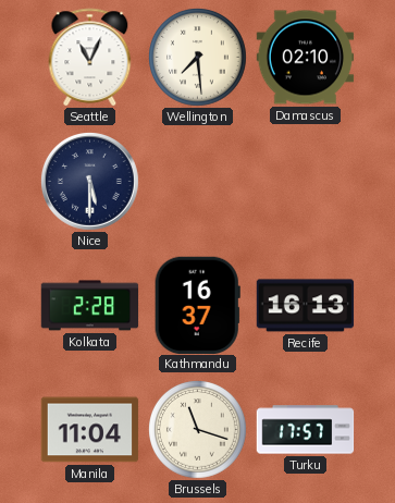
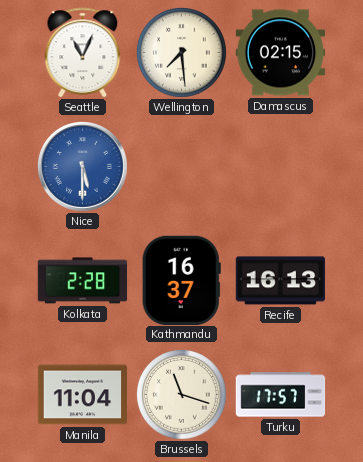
Damascus: 02:10 -> 02:15
Nice dial: navy -> blue
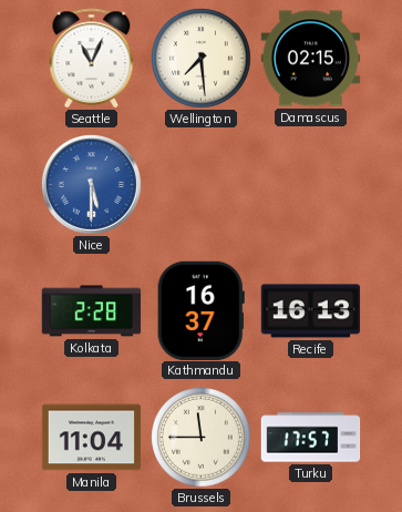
Brussels: 11:18 -> 11:45
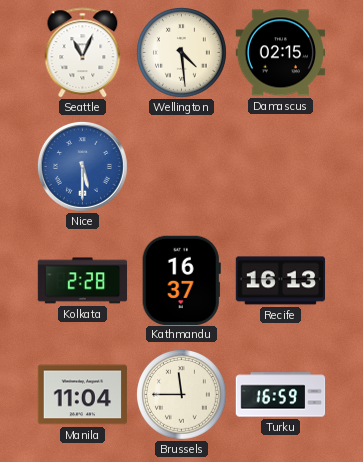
Wellington: 7:29 -> 4:29
Turku: 17:57 -> 16:59
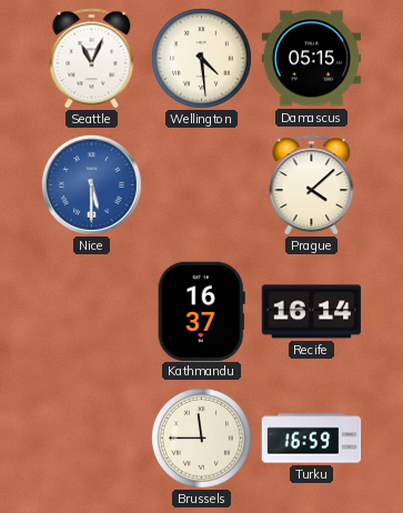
Damascus: 02:15 -> 05:15
Prague: none -> 4:08
Kolkata: 2:28 -> none
Recife: 16:13 -> 16:14
Manila: 11:04 -> none
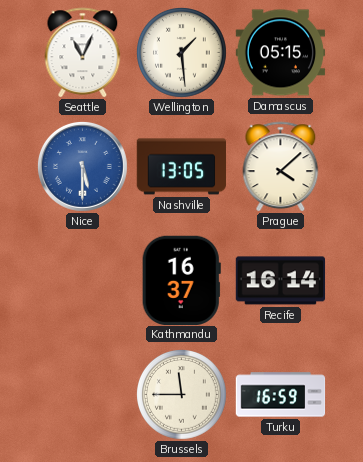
Wellington: 4:29 -> 1:29
Nashville: none -> 13:05
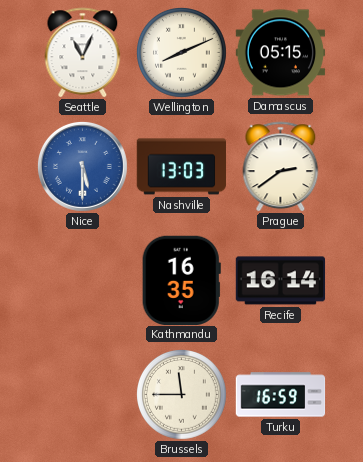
Wellington: 1:29 -> 8:11
Nashville: 13:05 -> 13:03
Prague: 4:08 -> 2:39
Kathmandu: 16:37 -> 16:35
